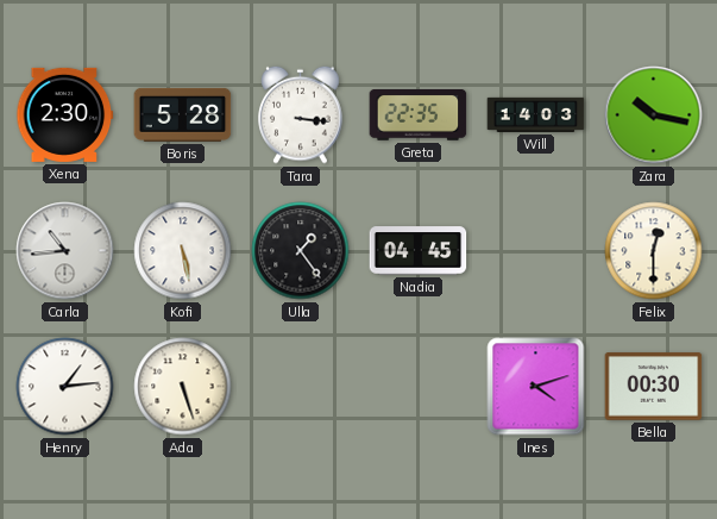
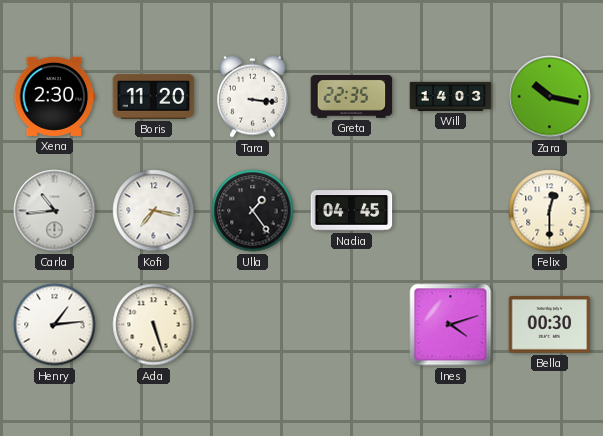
Boris: 5:28 -> 11:20
Kofi: 5:28 -> 7:17
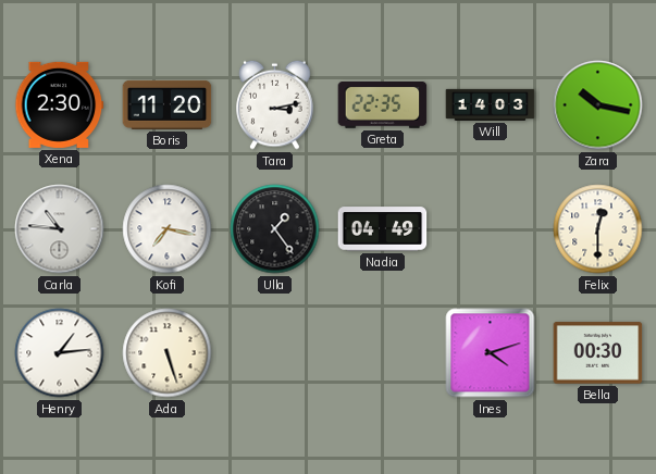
Tara: 3:16 -> 3:13
Carla: 10:44 -> 10:46
Nadia: 04:45 -> 04:49
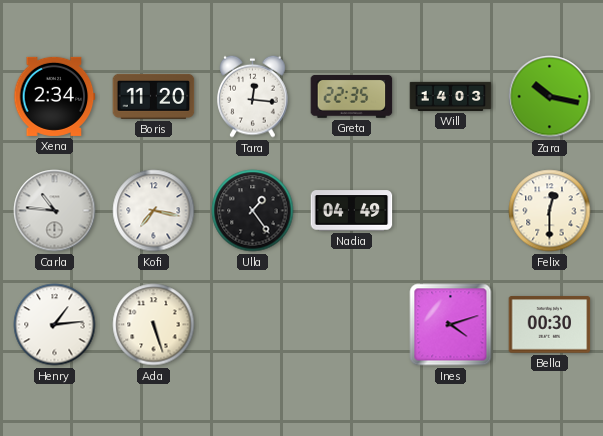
Xena: 2:30 -> 2:34
Tara: 3:13 -> 12:16
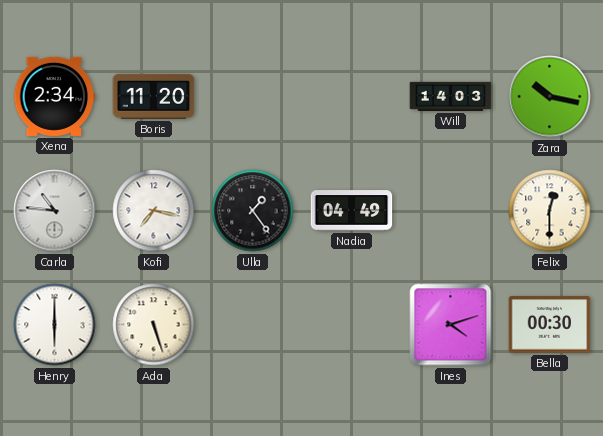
Tara: 12:16 -> none
Greta: 22:35 -> none
Henry: 1:14 -> 6:00
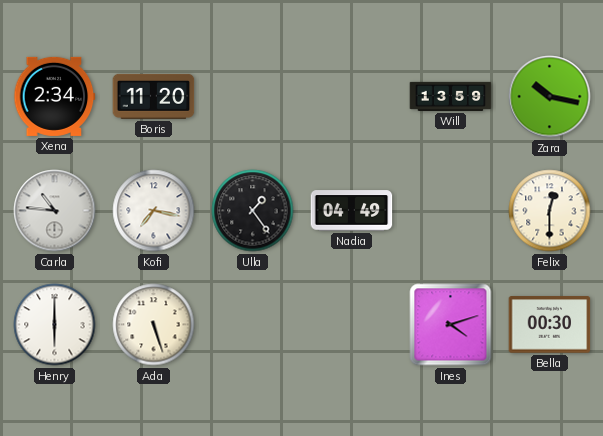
Will: 14:03 -> 13:59
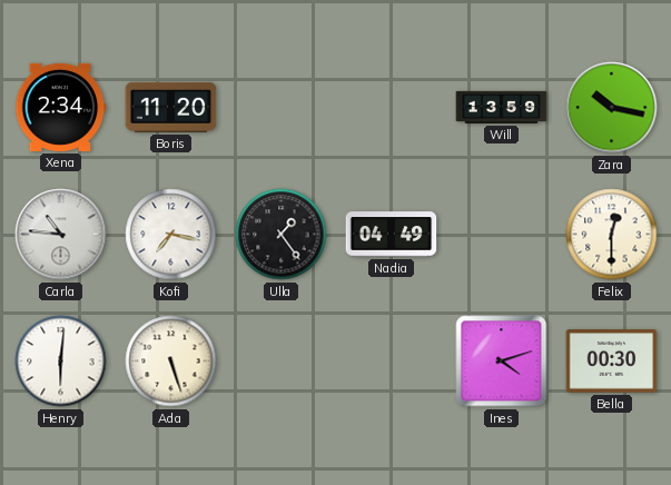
Henry: 6:00 -> 6:01
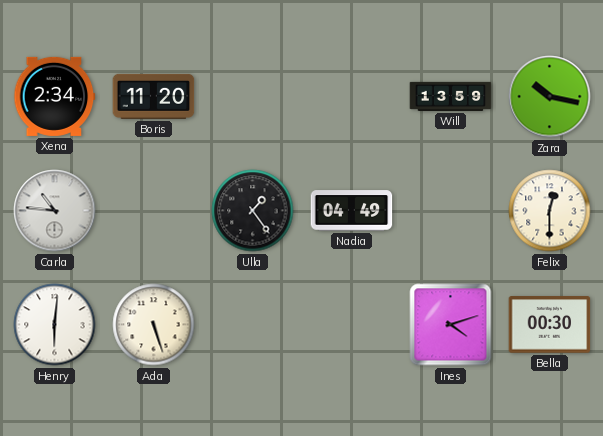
Kofi: 7:17 -> none
